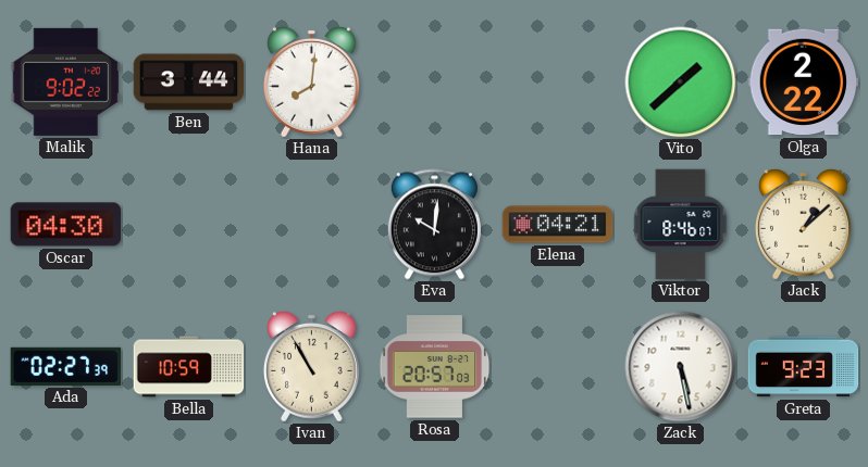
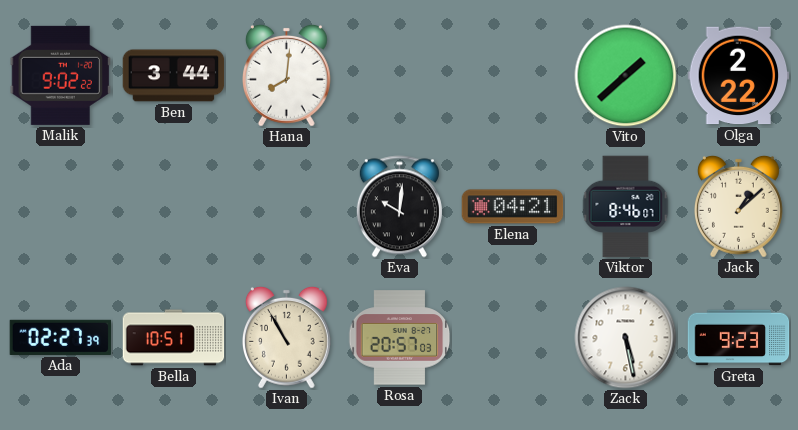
Oscar: 04:30 -> none
Bella: 10:59 -> 10:51
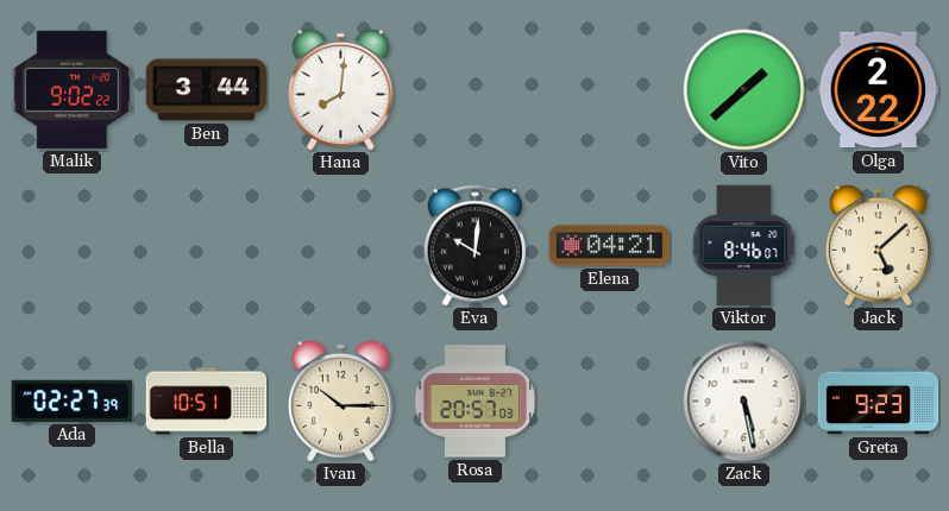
Jack: 1:08 -> 5:08
Ivan: 10:55 -> 10:15
